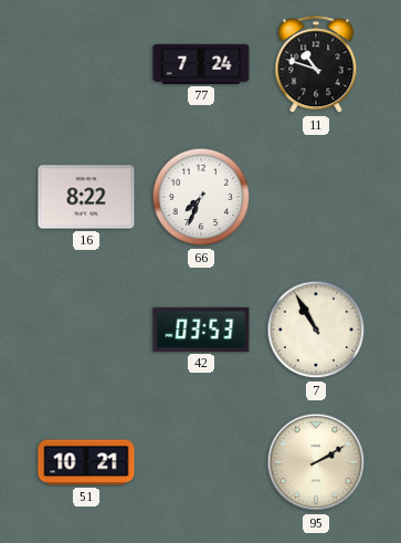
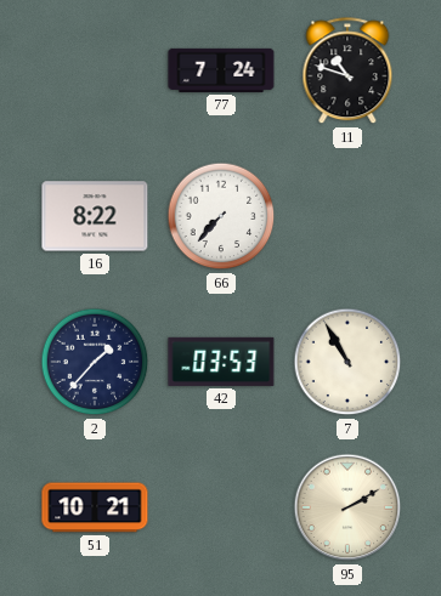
66: 7:34 -> 7:37
2: none -> 1:37
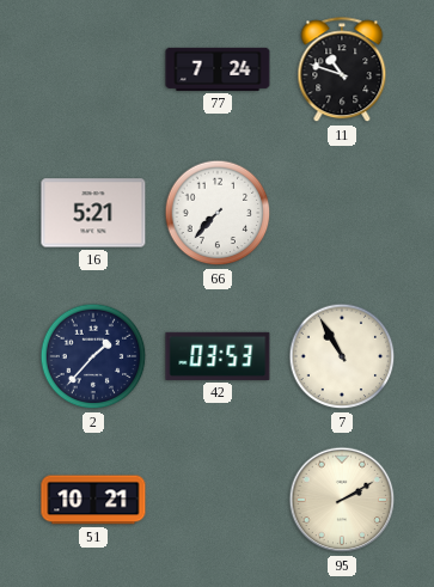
16: 8:22 -> 5:21
